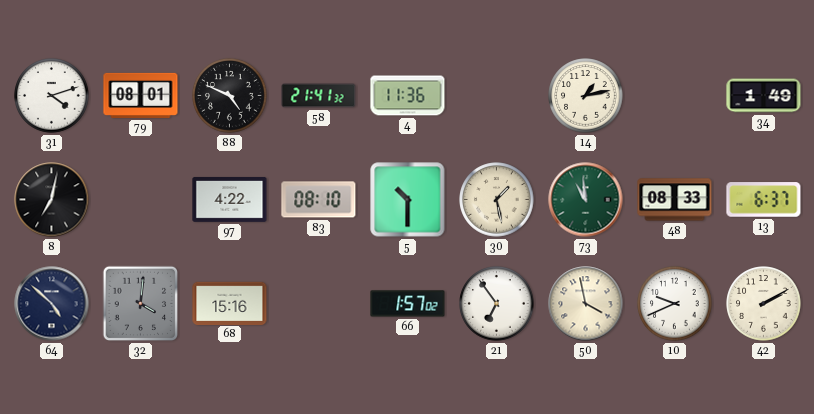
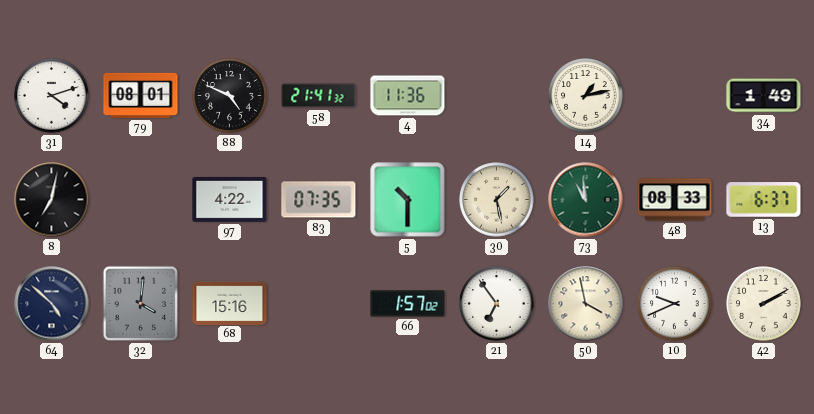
83: 08:10 -> 07:35
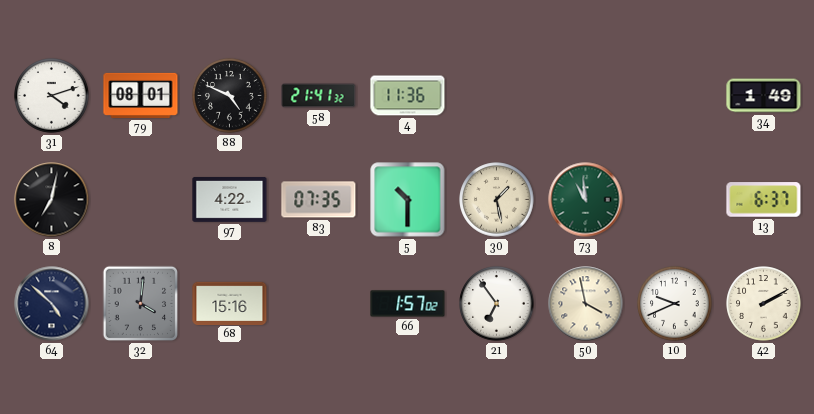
14: 1:13 -> none
48: 08:33 -> none
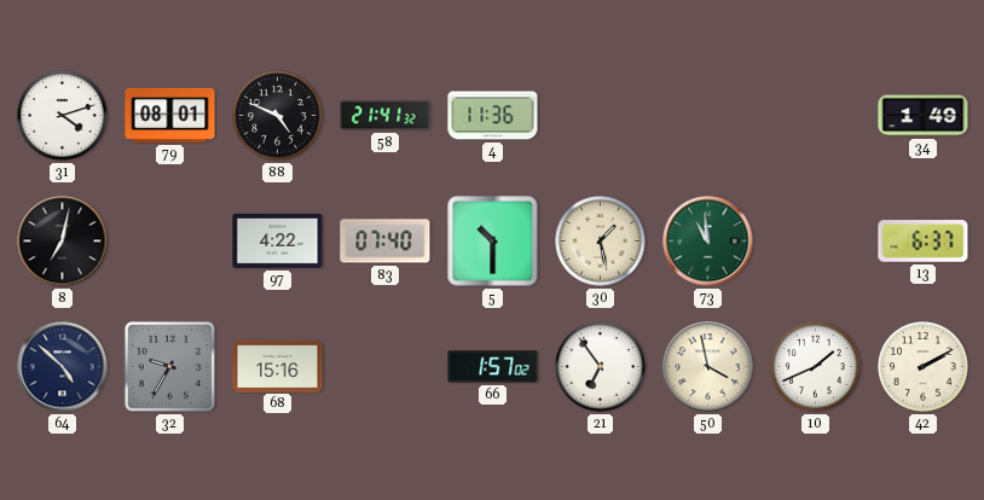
83: 07:35 -> 07:40
32: 4:01 -> 9:35
10: 9:41 -> 1:41
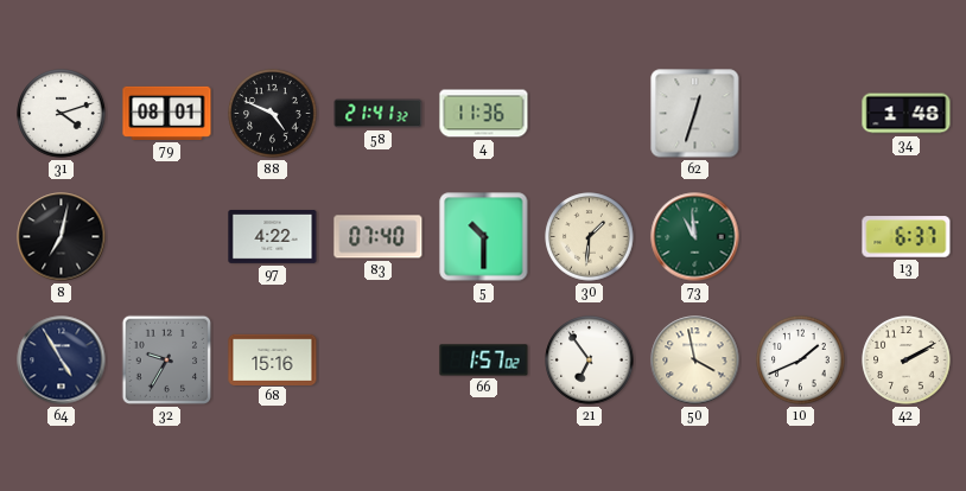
62: none -> 12:33
34: 1:49 -> 1:48
30: 1:28 -> 1:31
64: 4:52 -> 4:55
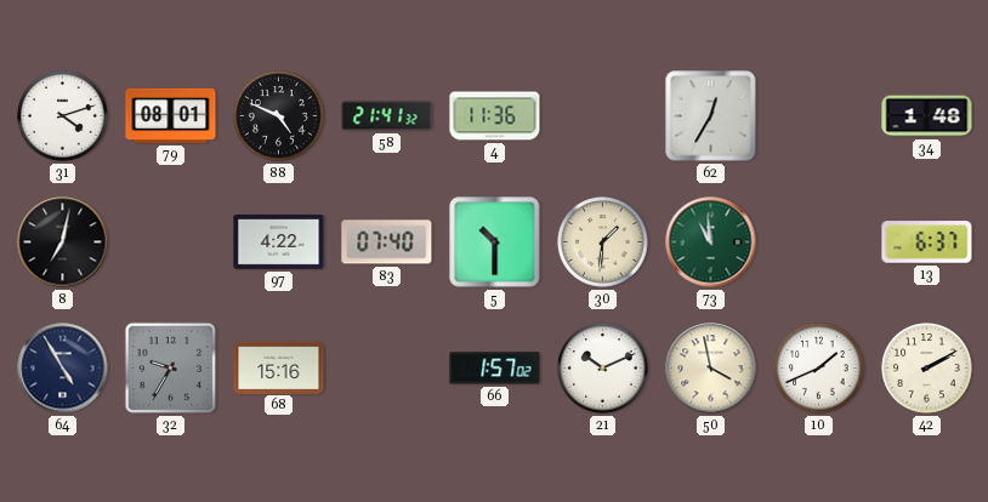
62: 12:33 -> 12:35
21: 6:54 -> 10:11
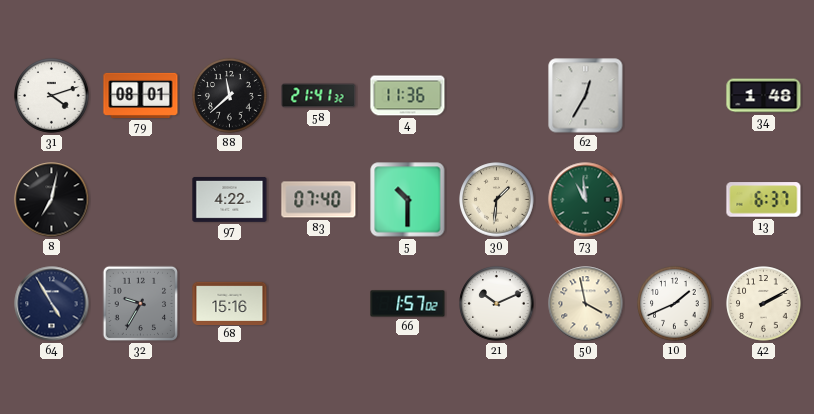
88: 4:49 -> 11:38
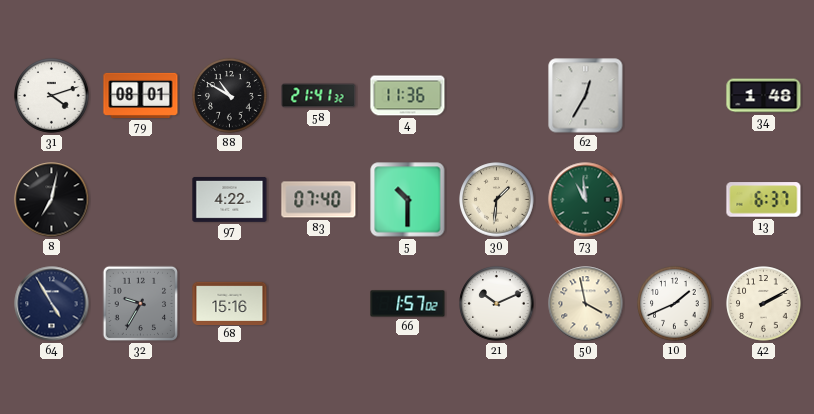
88: 11:38 -> 10:50
